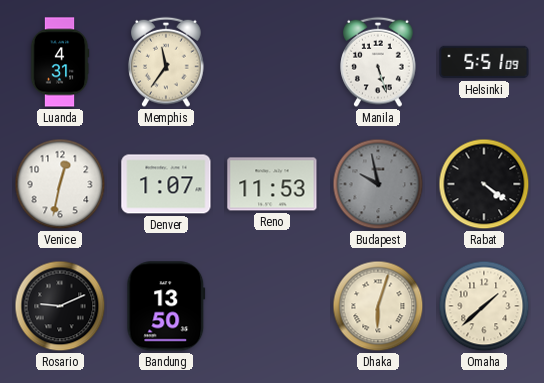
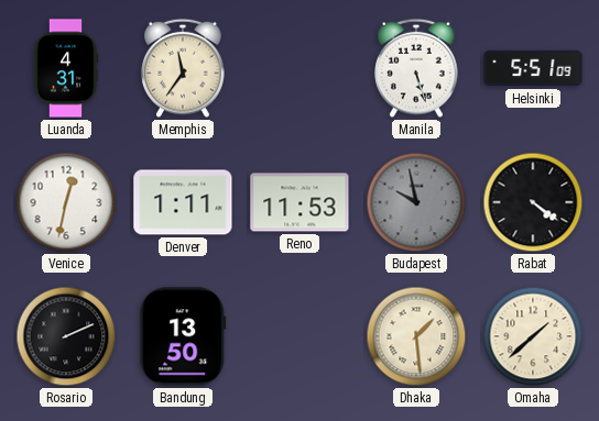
Denver: 1:07 -> 1:11
Rosario: 9:11 -> 2:11
Dhaka: 6:03 -> 1:29
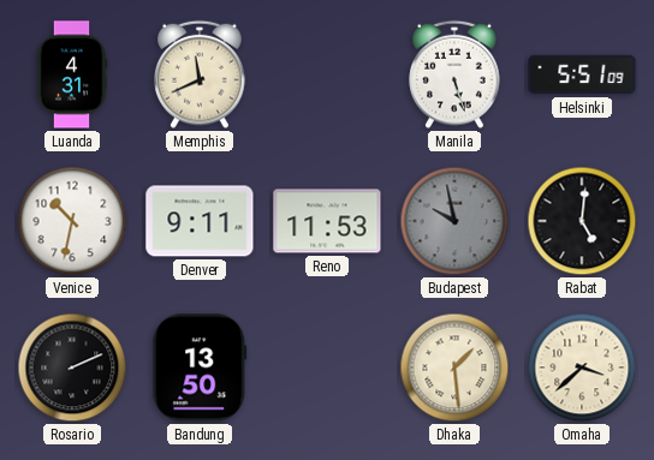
Memphis: 11:36 -> 11:41
Venice: 12:32 -> 10:32
Denver: 1:11 -> 9:11
Rabat: 4:21 -> 5:01
Omaha: 1:38 -> 3:38
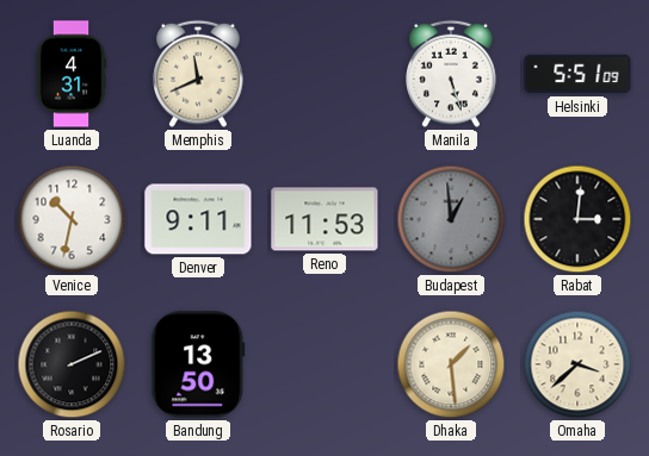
Budapest: 9:58 -> 12:59
Rabat: 5:01 -> 3:01
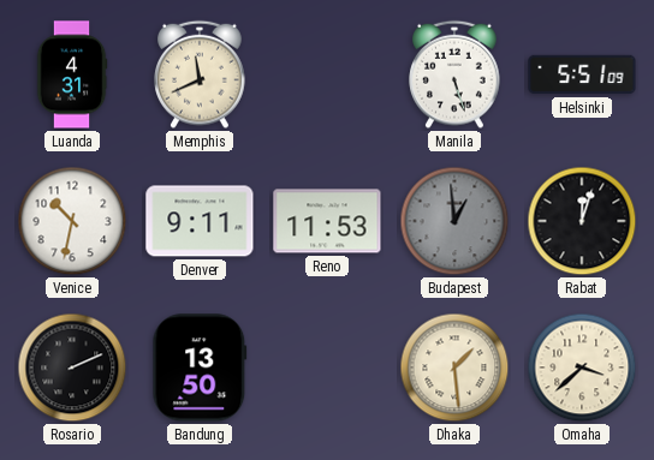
Rabat: 3:01 -> 12:03
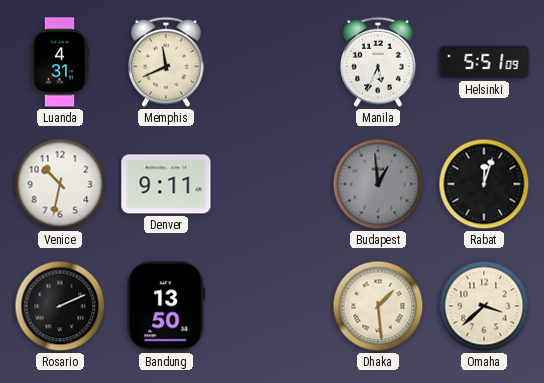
Manila: 5:27 -> 5:34
Reno: 11:53 -> none
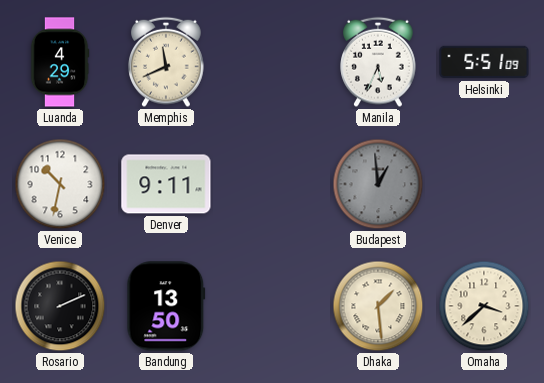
Luanda: 4:31 -> 4:29
Rabat: 12:03 -> none
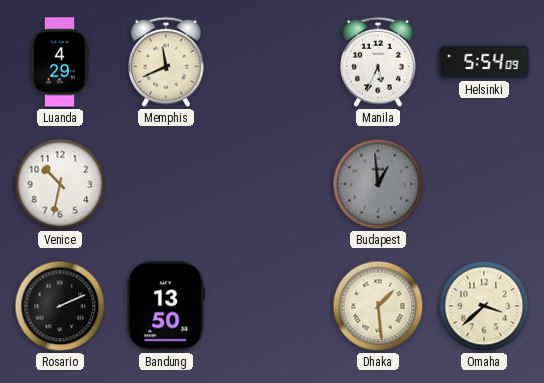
Helsinki: 5:51 -> 5:54
Denver: 9:11 -> none
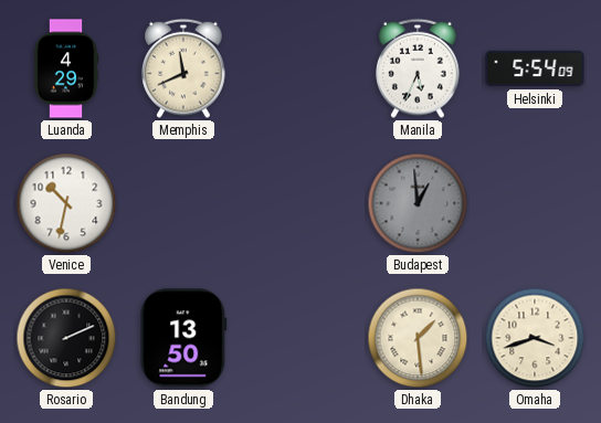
Omaha: 3:38 -> 3:42
